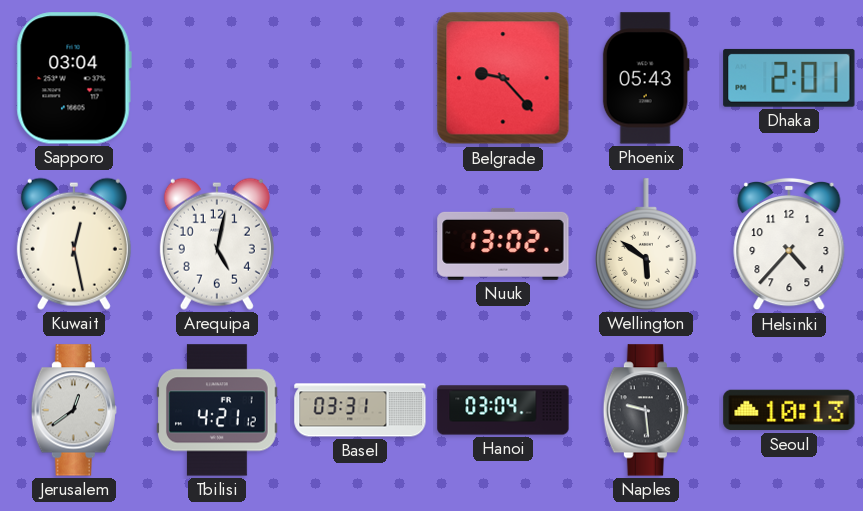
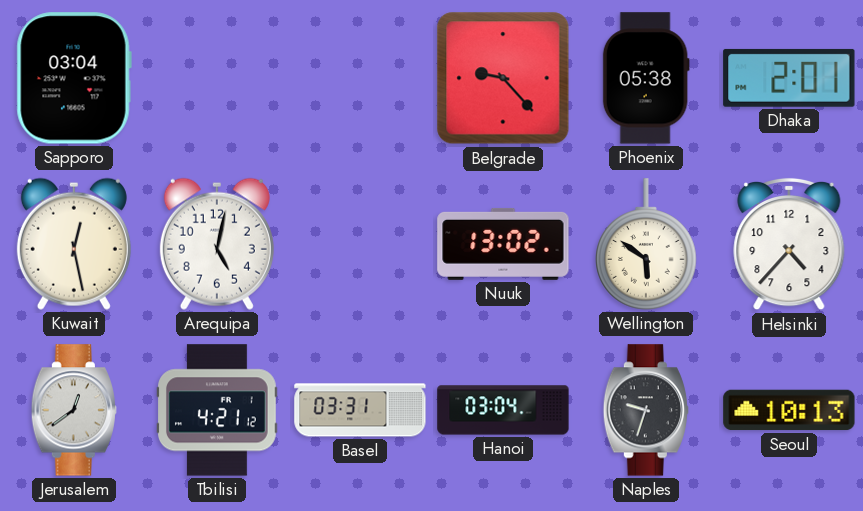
Phoenix: 05:43 -> 05:38
Naples: 9:29 -> 9:33
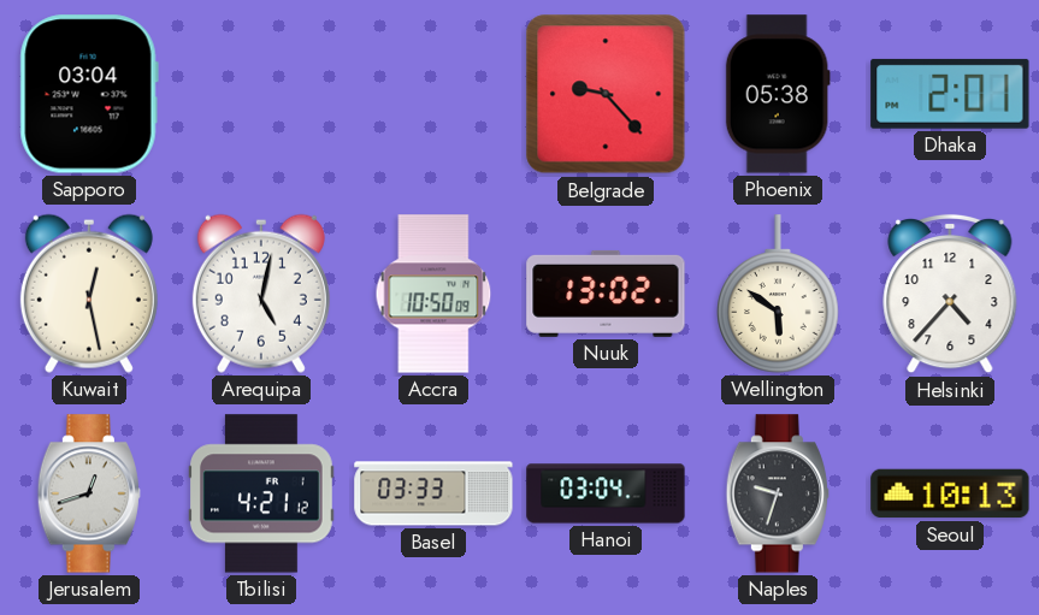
Accra: none -> 10:50
Jerusalem: 12:39 -> 12:42
Basel: 03:31 -> 03:33
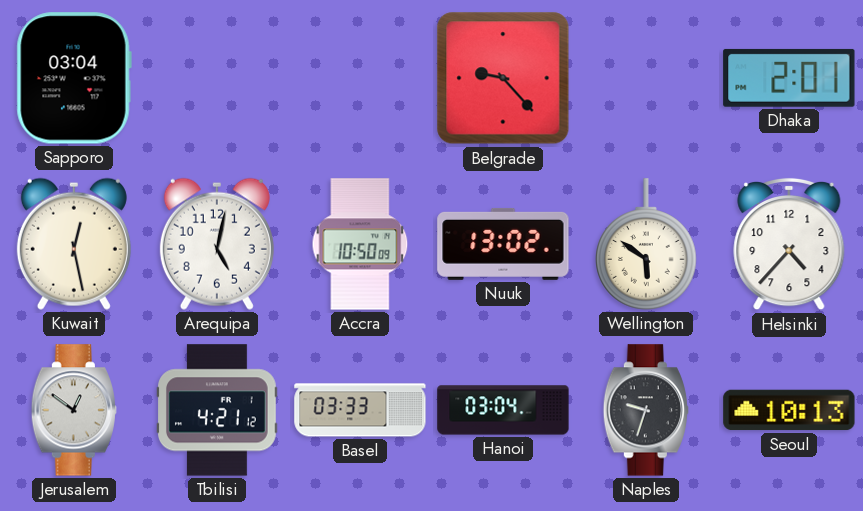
Phoenix: 05:38 -> none
Jerusalem: 12:42 -> 12:51
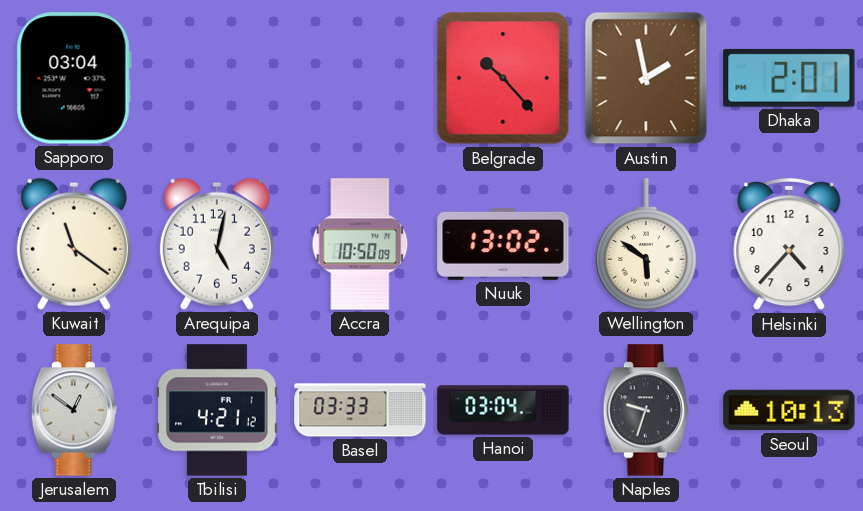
Belgrade: 9:23 -> 10:23
Austin: none -> 1:58
Kuwait: 12:28 -> 11:21
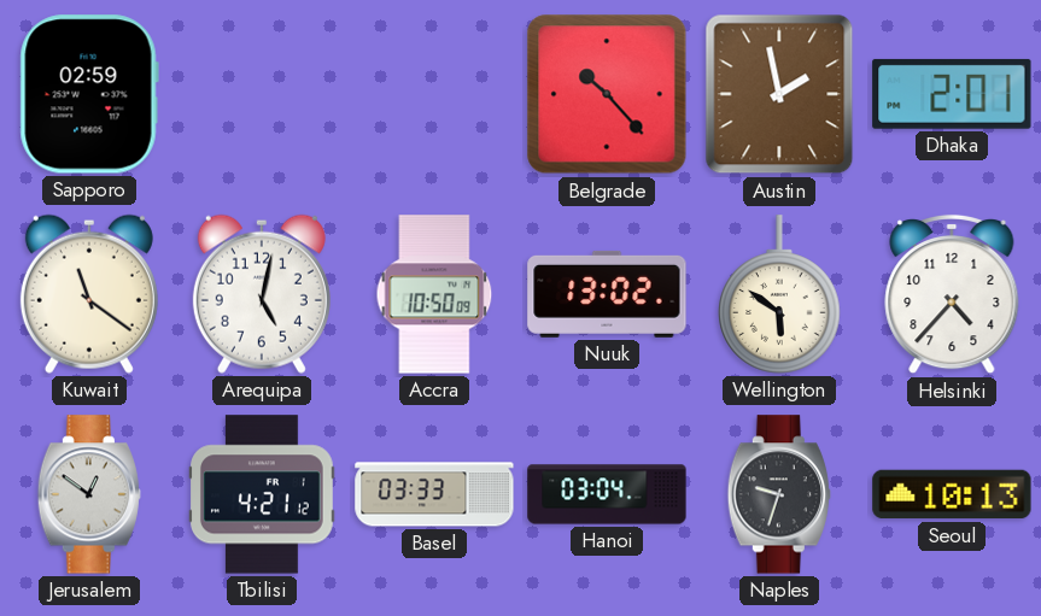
Sapporo: 03:04 -> 02:59
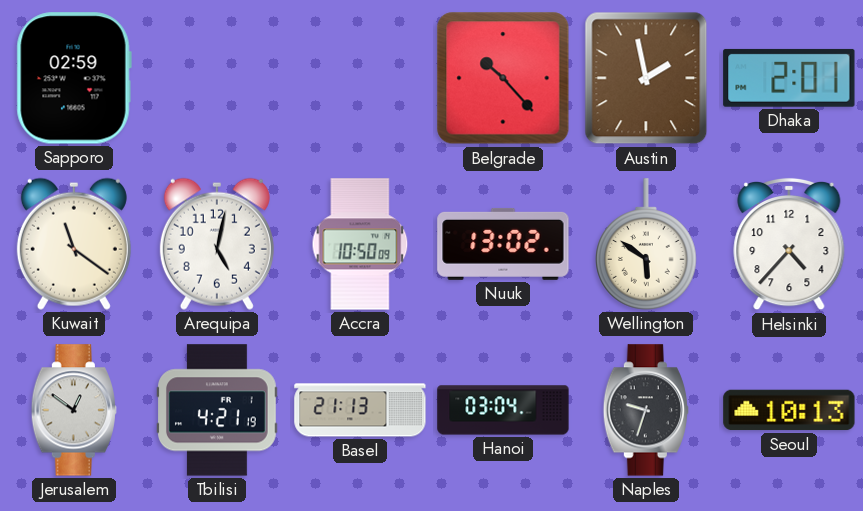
Tbilisi: 4:21:12 -> 4:21:19
Basel: 03:33 -> 21:13
